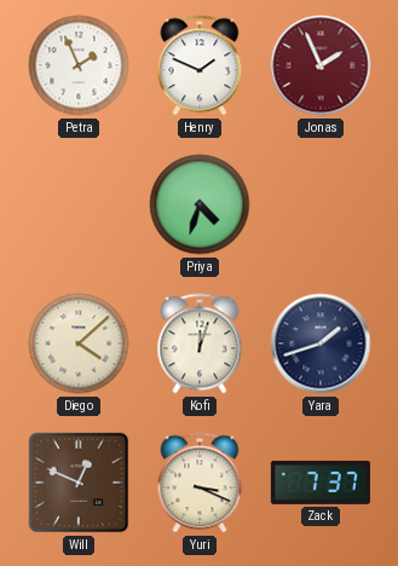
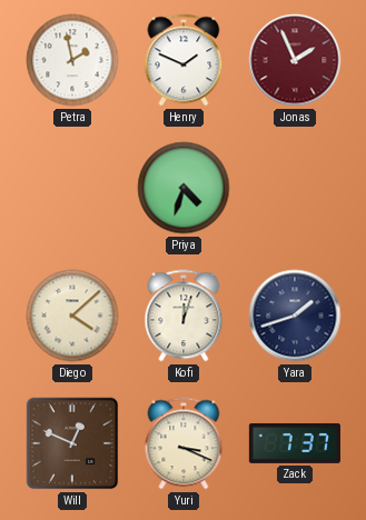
Petra: 1:56 -> 1:58
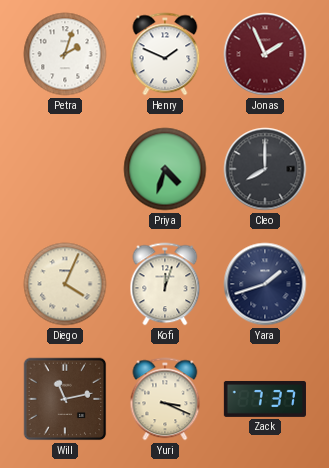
Petra: 1:58 -> 2:03
Cleo: none -> 8:00
Diego: 4:08 -> 4:04
Will: 12:49 -> 11:13
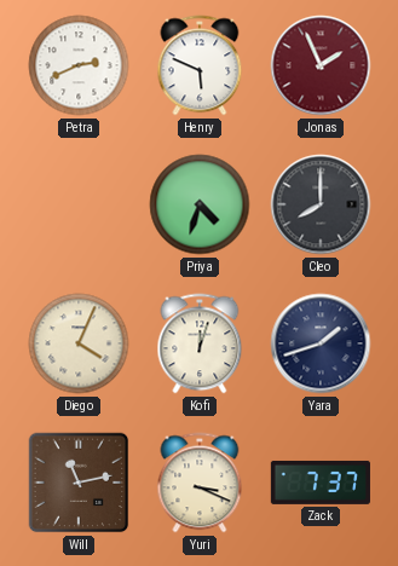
Petra: 2:03 -> 2:41
Henry: 1:49 -> 5:49
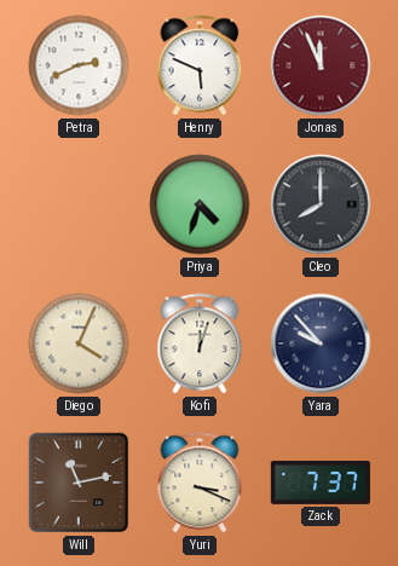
Jonas: 1:56 -> 11:56
Yara: 1:42 -> 9:53
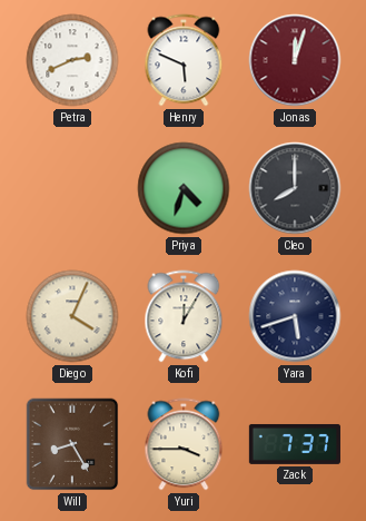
Jonas: 11:56 -> 12:03
Kofi: 12:03 -> 12:05
Yara: 9:53 -> 5:42
Will: 11:13 -> 8:25
Yuri: 3:19 -> 3:45
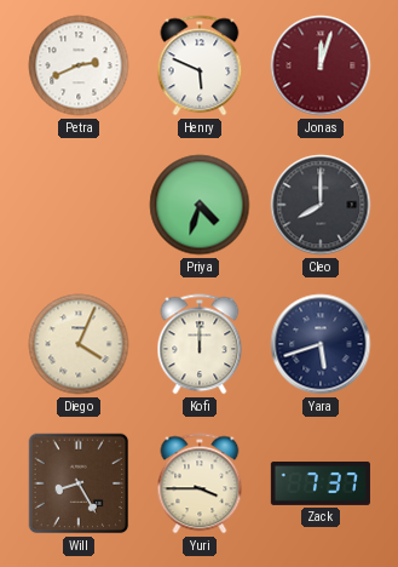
Kofi: 12:05 -> 12:00
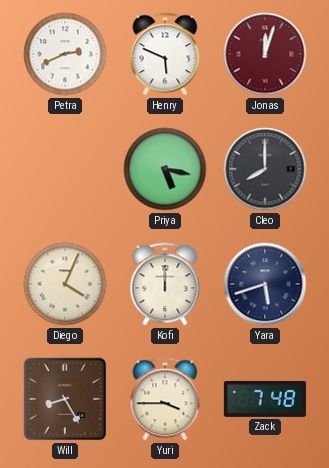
Priya: 4:33 -> 5:17
Zack: 7:37 -> 7:48
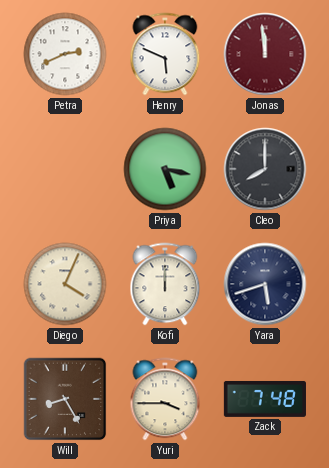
Jonas: 12:03 -> 11:59
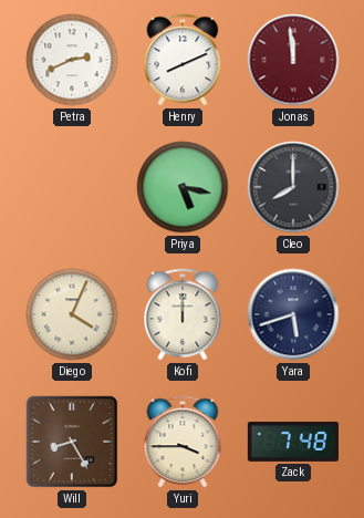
Henry: 5:49 -> 8:11
